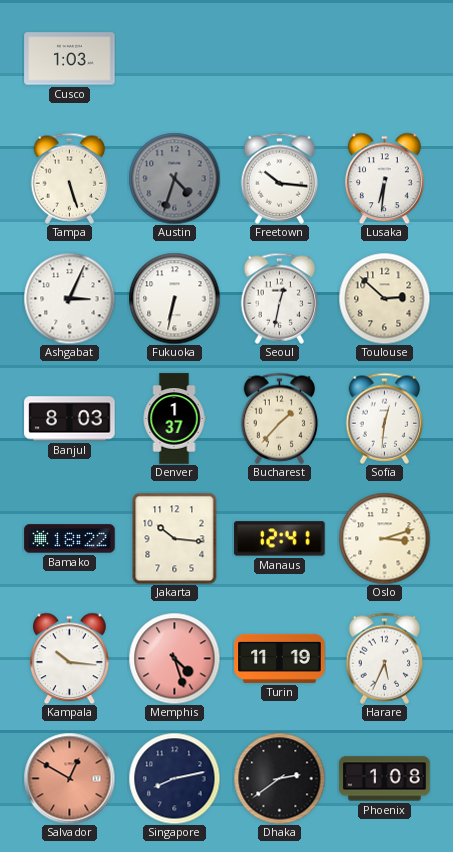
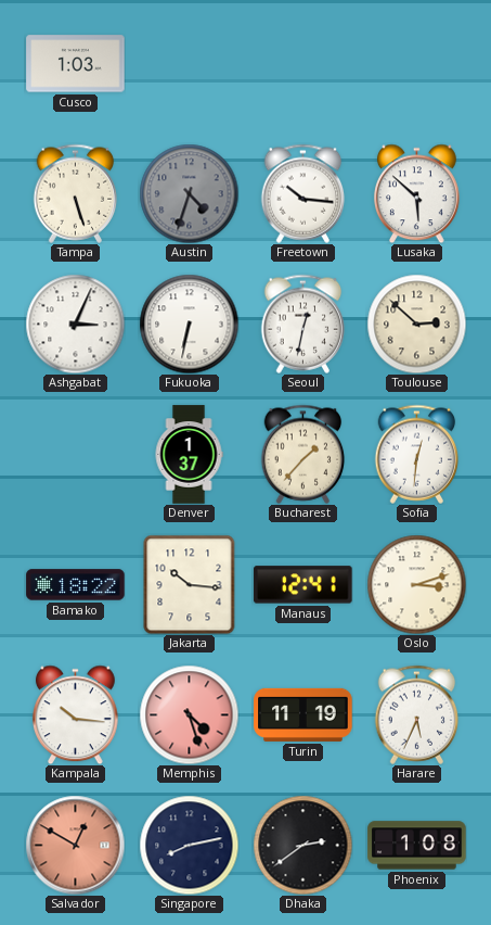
Lusaka: 6:31 -> 5:52
Banjul: 8:03 -> none
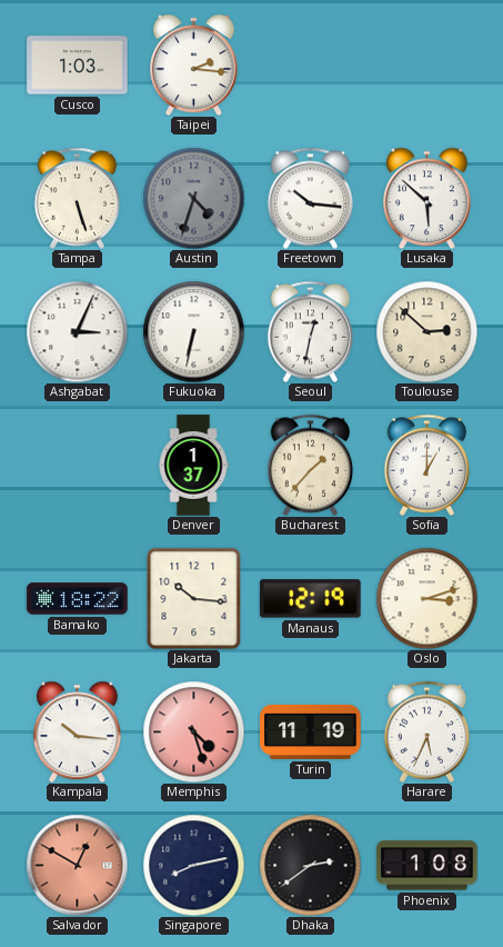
Taipei: none -> 2:16
Sofia: 12:31 -> 1:00
Manaus: 12:41 -> 12:19
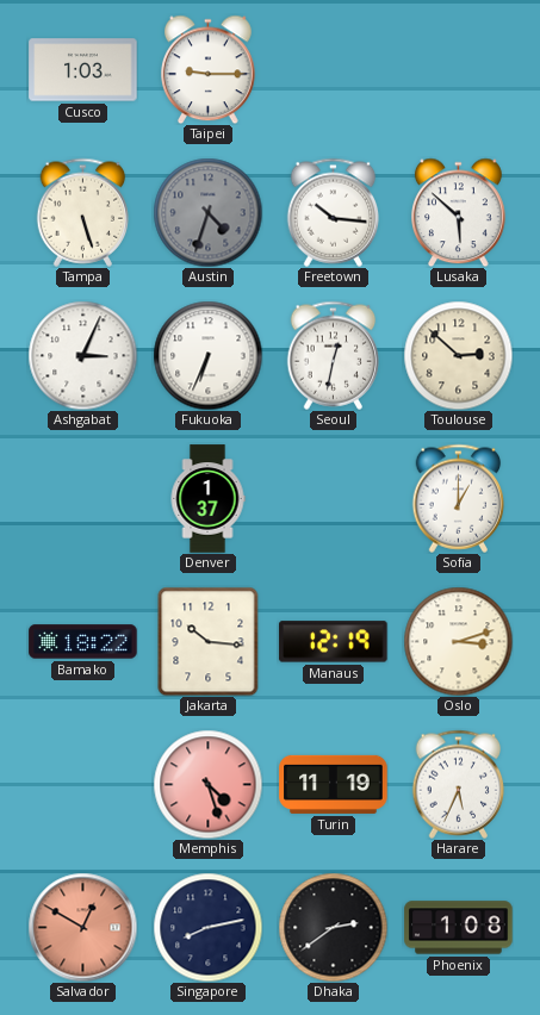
Taipei: 2:16 -> 9:15
Fukuoka: 6:32 -> 6:34
Bucharest: 1:37 -> none
Kampala: 10:16 -> none
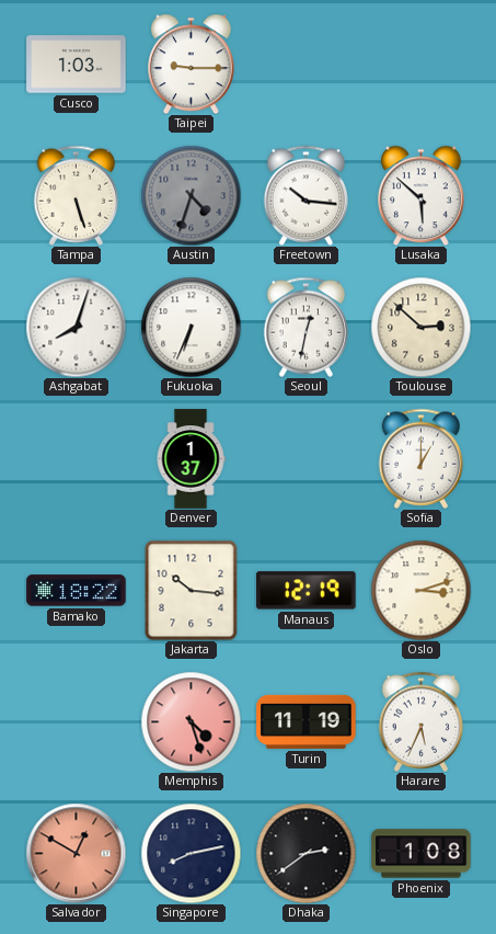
Ashgabat: 3:04 -> 8:03
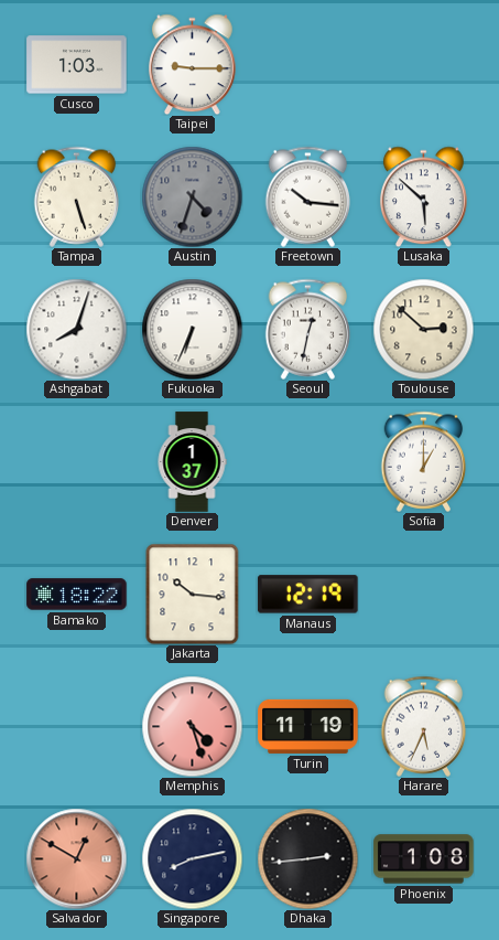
Oslo: 3:12 -> none
Dhaka: 2:39 -> 2:44
